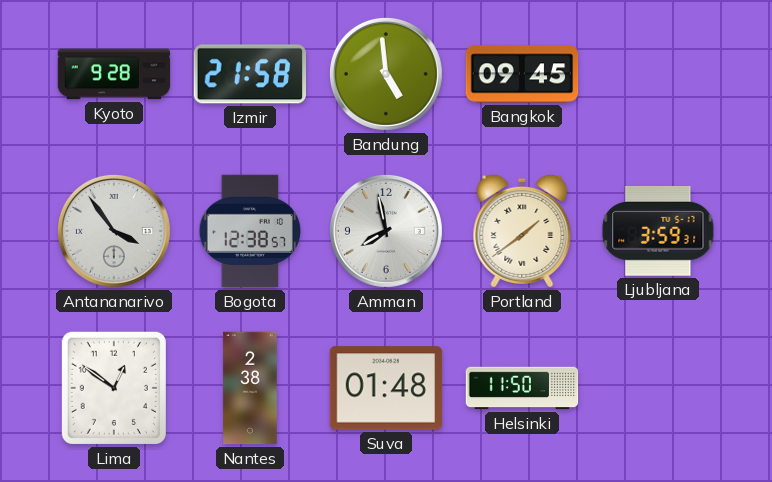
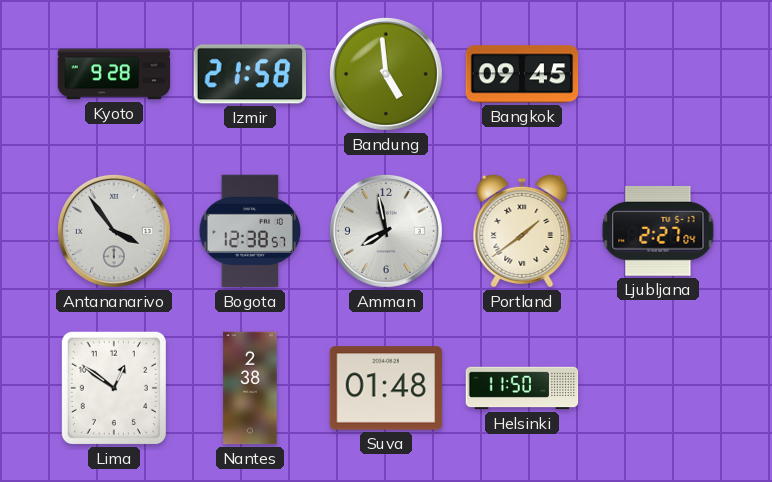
Ljubljana: 3:59 -> 2:27
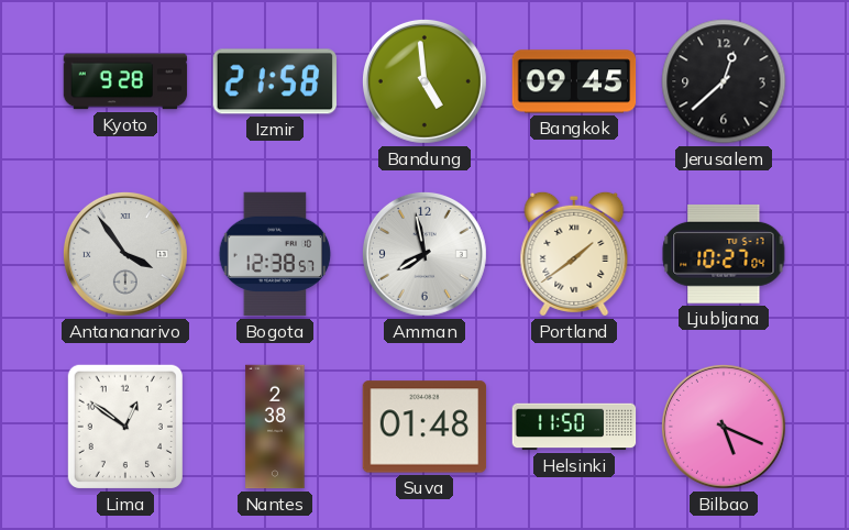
Jerusalem: none -> 12:38
Ljubljana: 2:27 -> 10:27
Bilbao: none -> 5:19
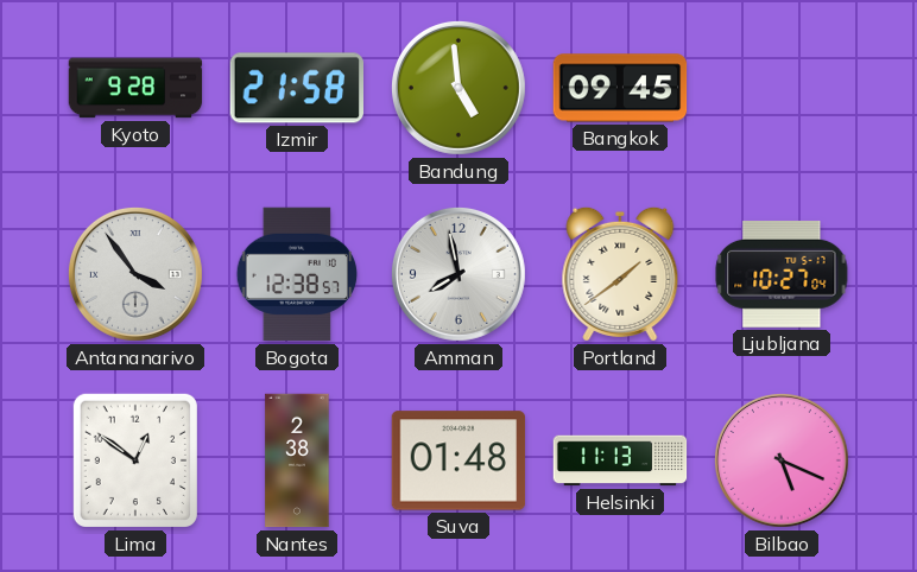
Jerusalem: 12:38 -> none
Helsinki: 11:50 -> 11:13
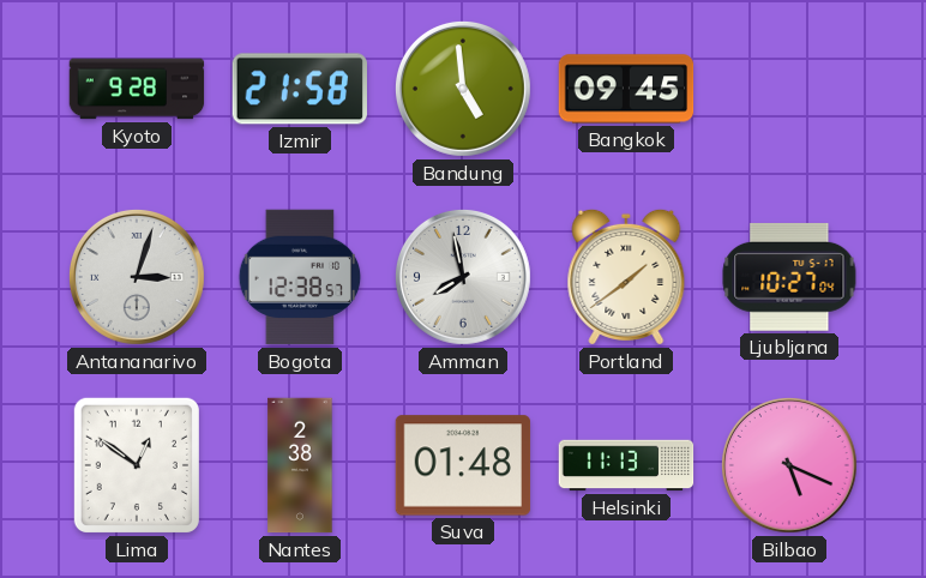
Antananarivo: 3:54 -> 3:03
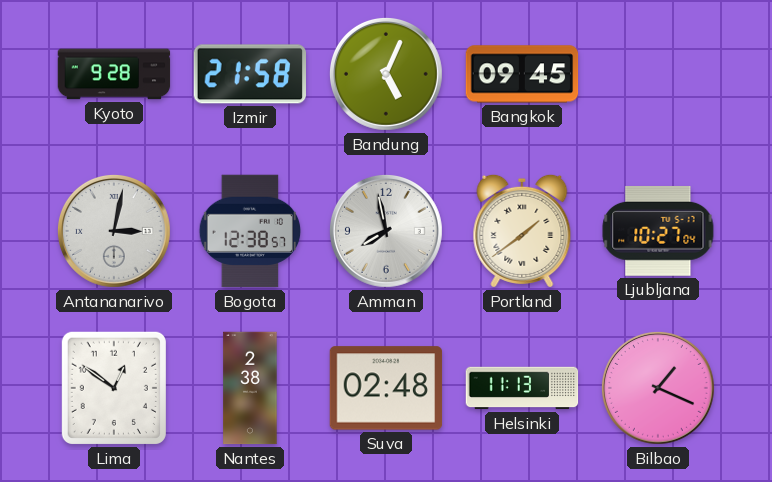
Bandung: 4:59 -> 5:04
Antananarivo: 3:03 -> 3:02
Suva: 01:48 -> 02:48
Bilbao: 5:19 -> 1:19
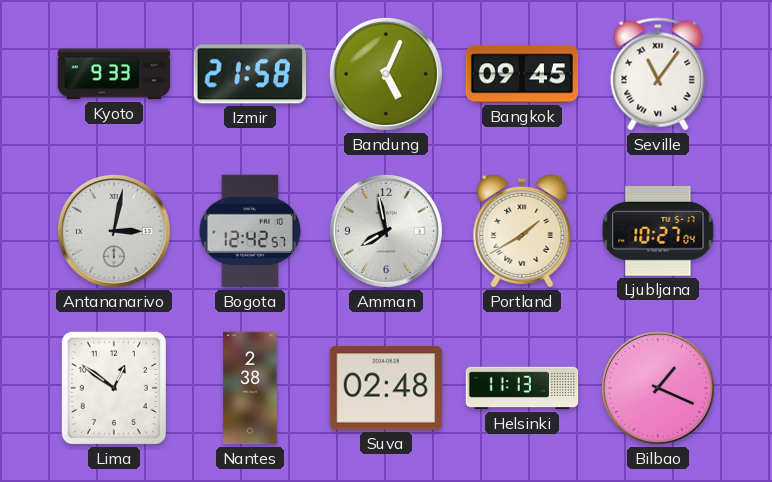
Kyoto: 9:28 -> 9:33
Seville: none -> 11:06
Bogota: 12:38 -> 12:42
Portland: 1:39 -> 1:40
